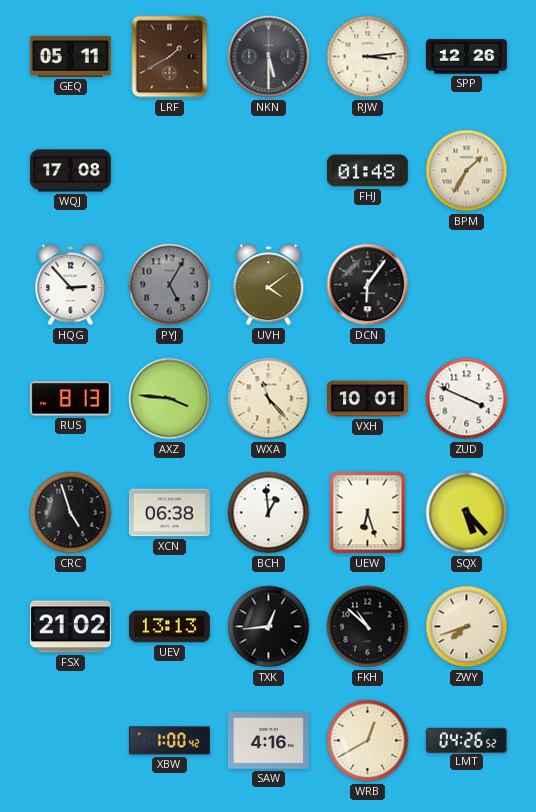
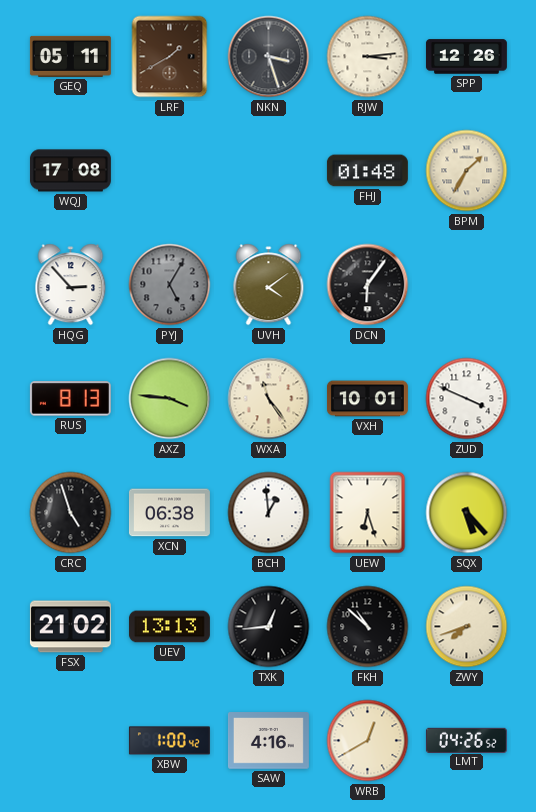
NKN: 5:30 -> 3:27
WXA: 11:23 -> 11:24
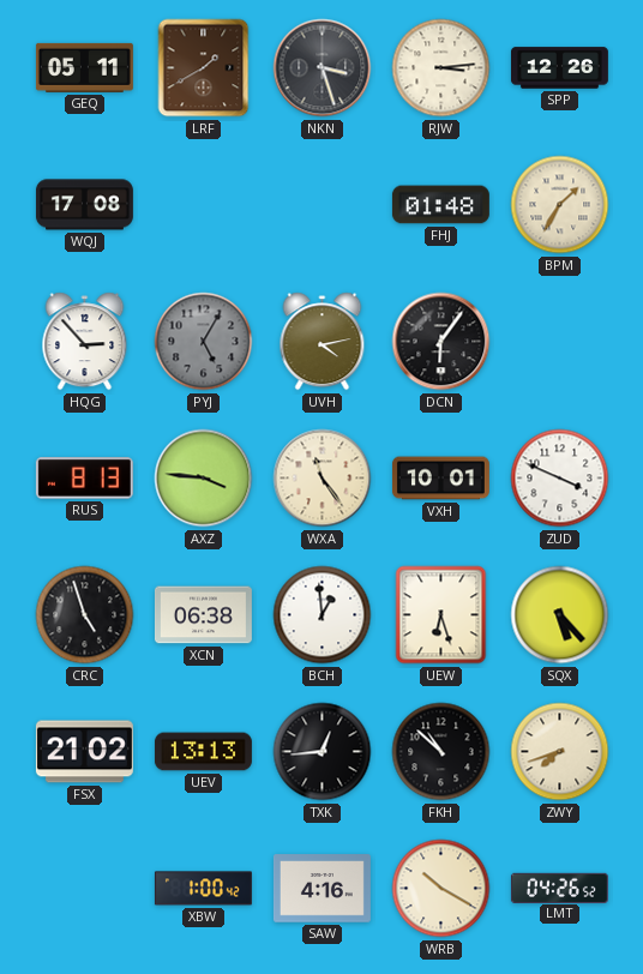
UVH: 4:09 -> 4:13
WRB: 12:40 -> 10:20
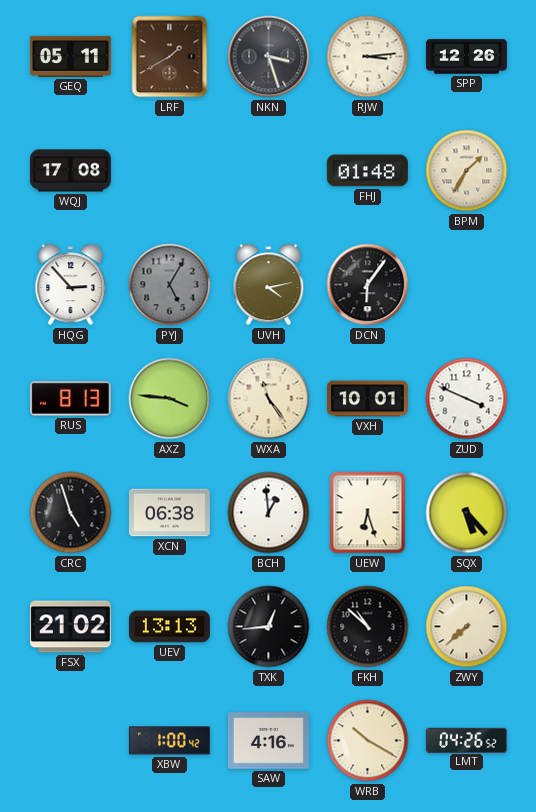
ZWY: 7:42 -> 7:38
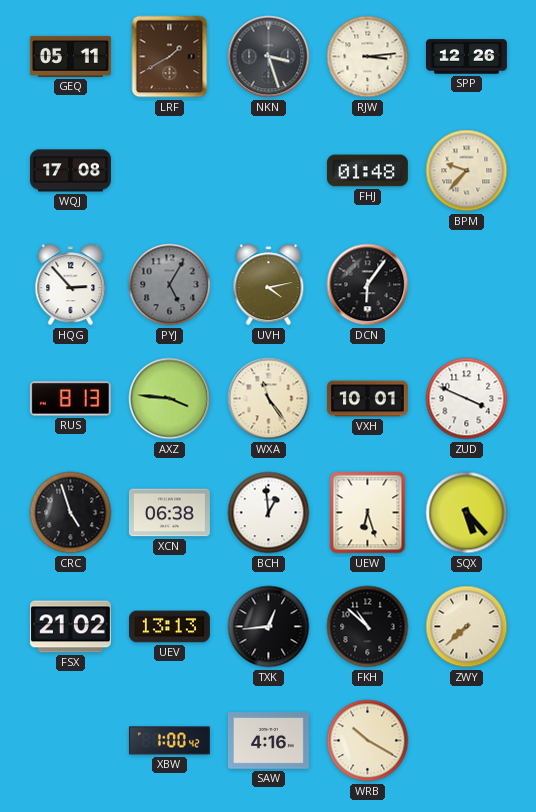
BPM: 1:35 -> 9:37
LMT: 04:26 -> none
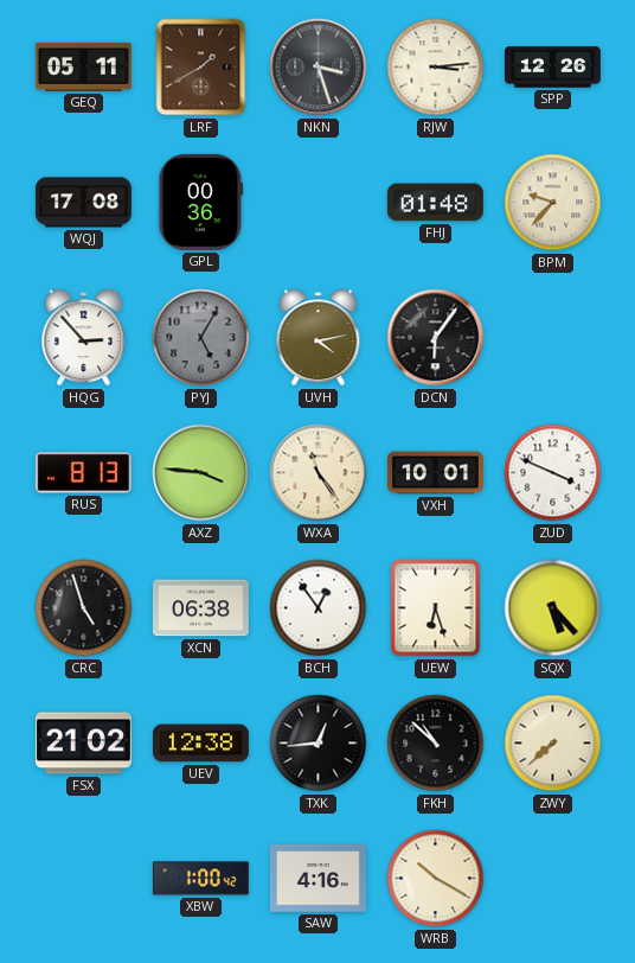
GPL: none -> 00:36
BCH: 12:59 -> 12:54
UEV: 13:13 -> 12:38
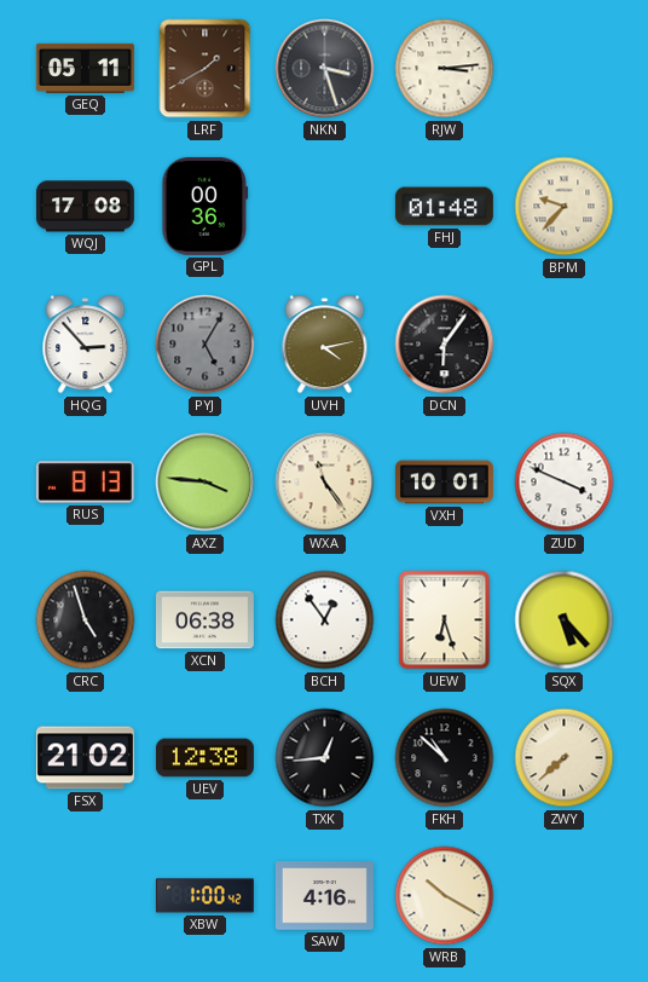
SPP: 12:26 -> none
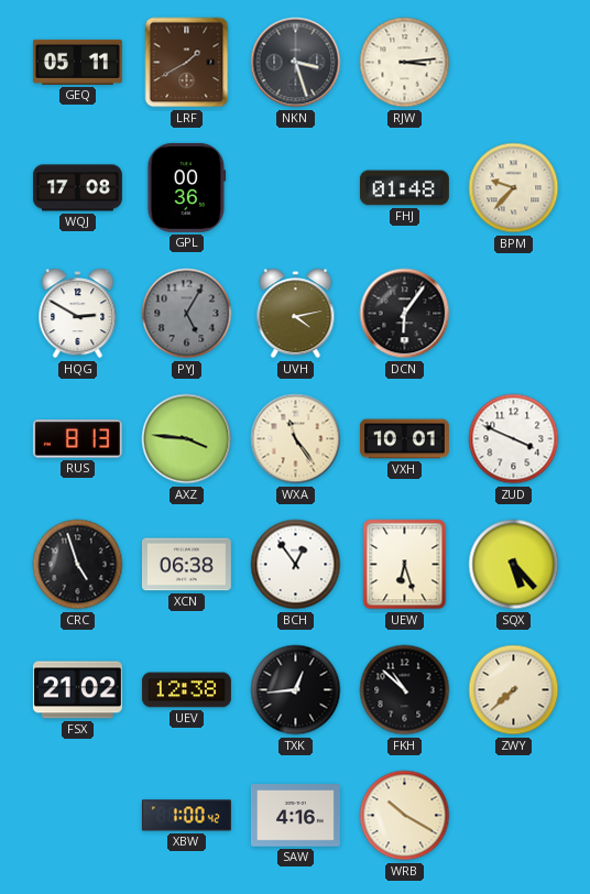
HQG: 2:53 -> 2:50
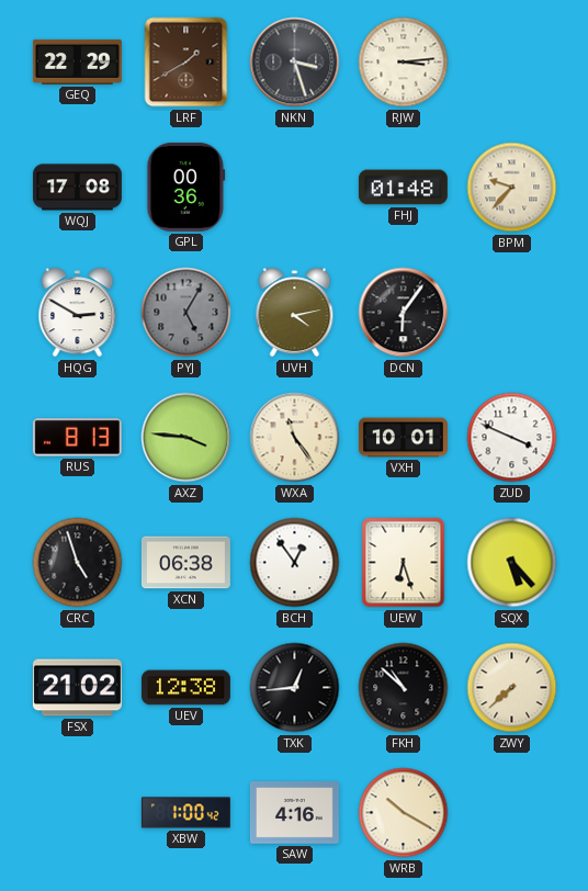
GEQ: 05:11 -> 22:29
